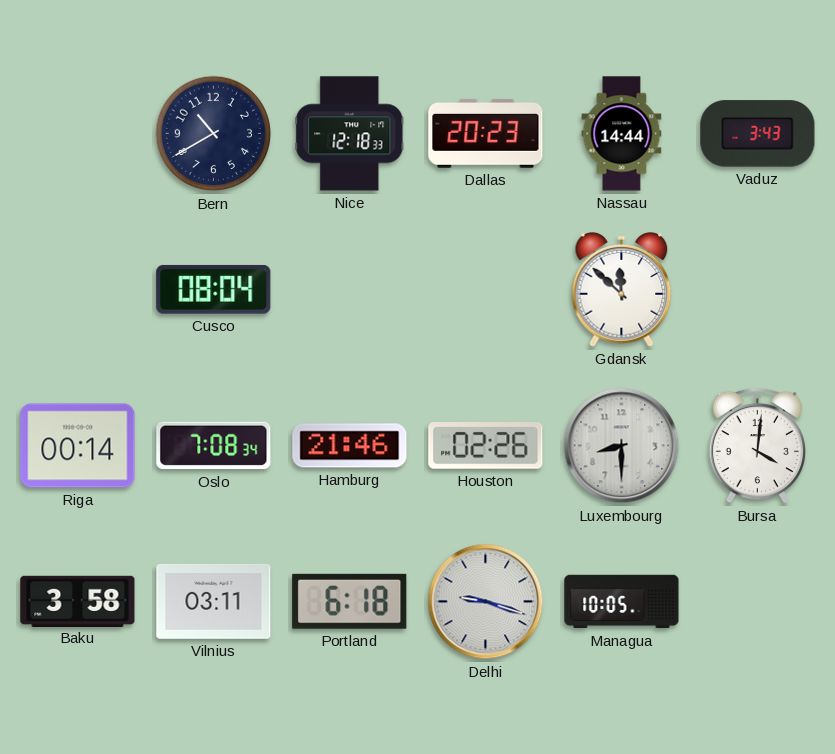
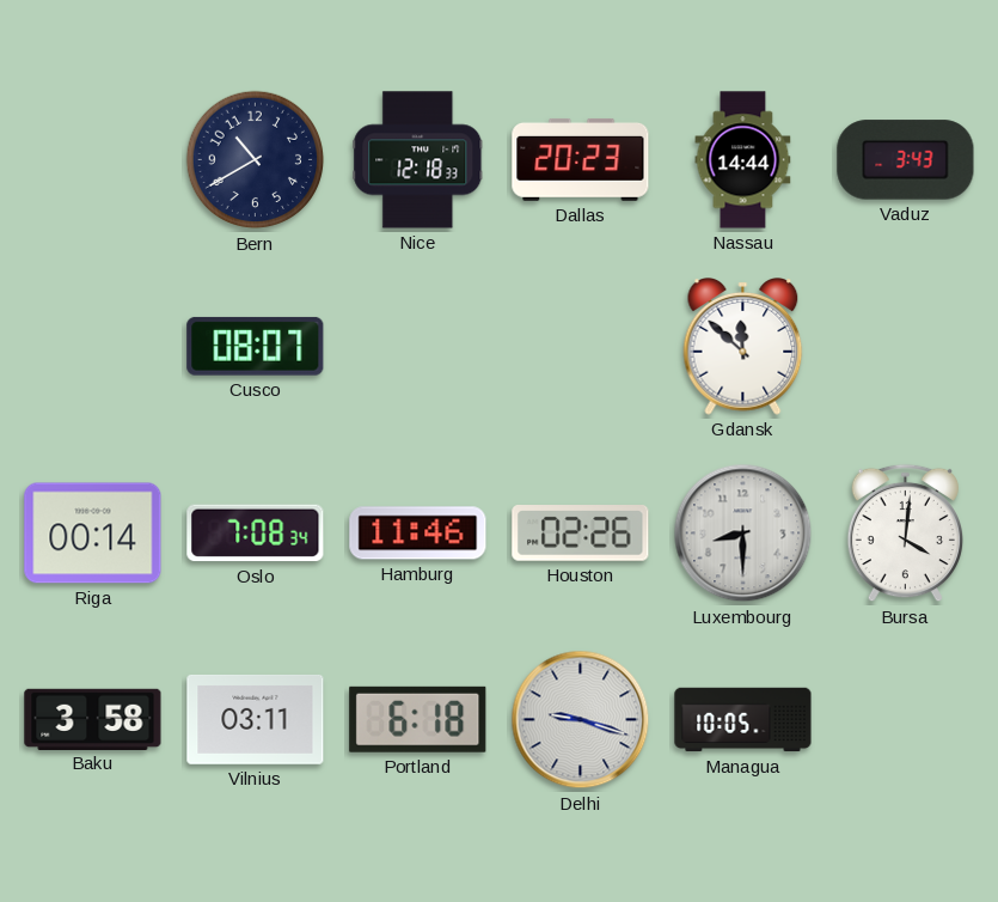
Cusco: 08:04 -> 08:07
Hamburg: 21:46 -> 11:46
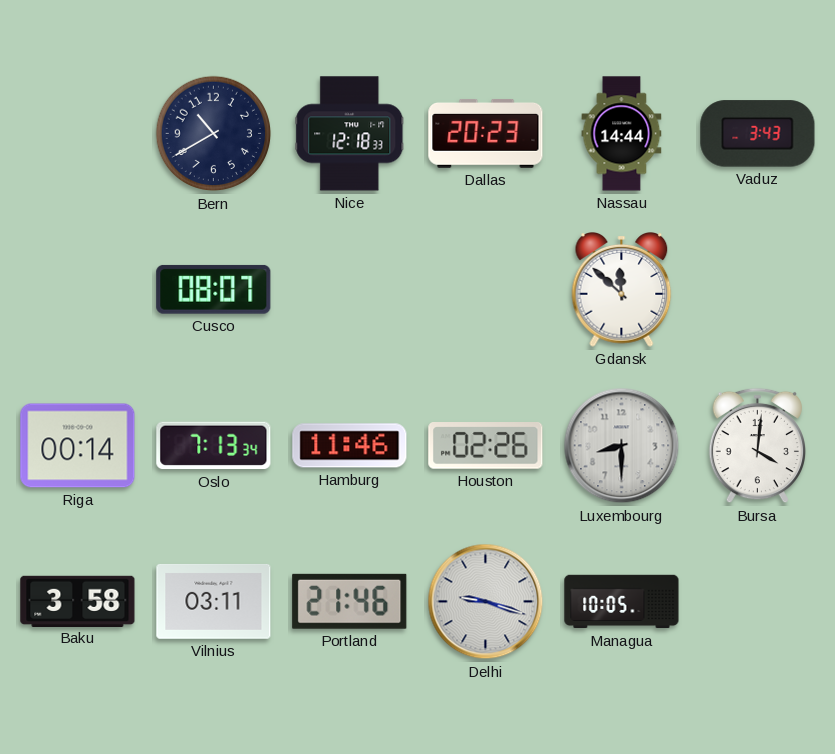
Oslo: 7:08 -> 7:13
Portland: 6:18 -> 21:46
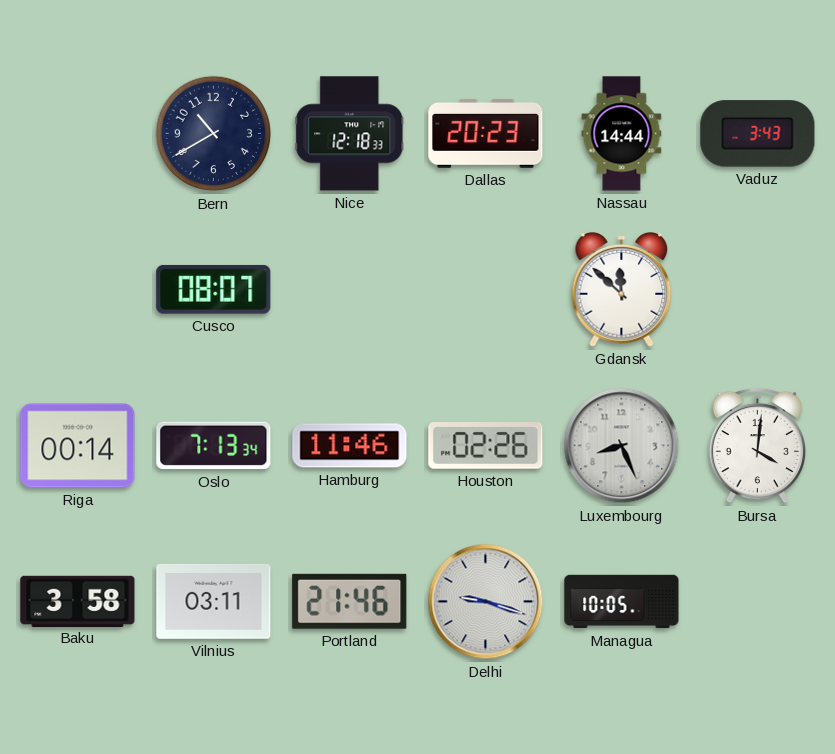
Luxembourg: 8:30 -> 8:26
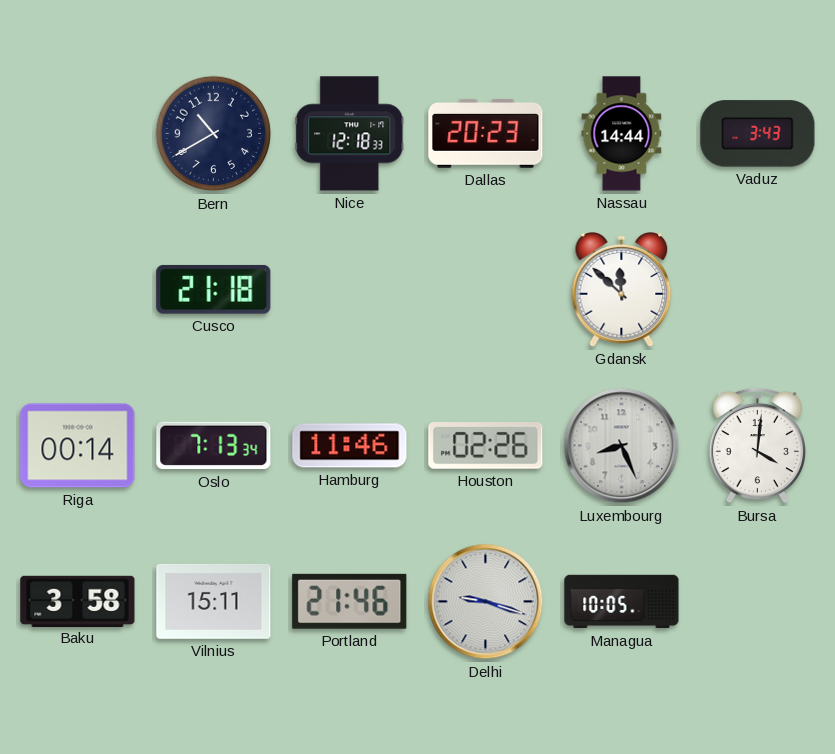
Cusco: 08:07 -> 21:18
Vilnius: 03:11 -> 15:11
